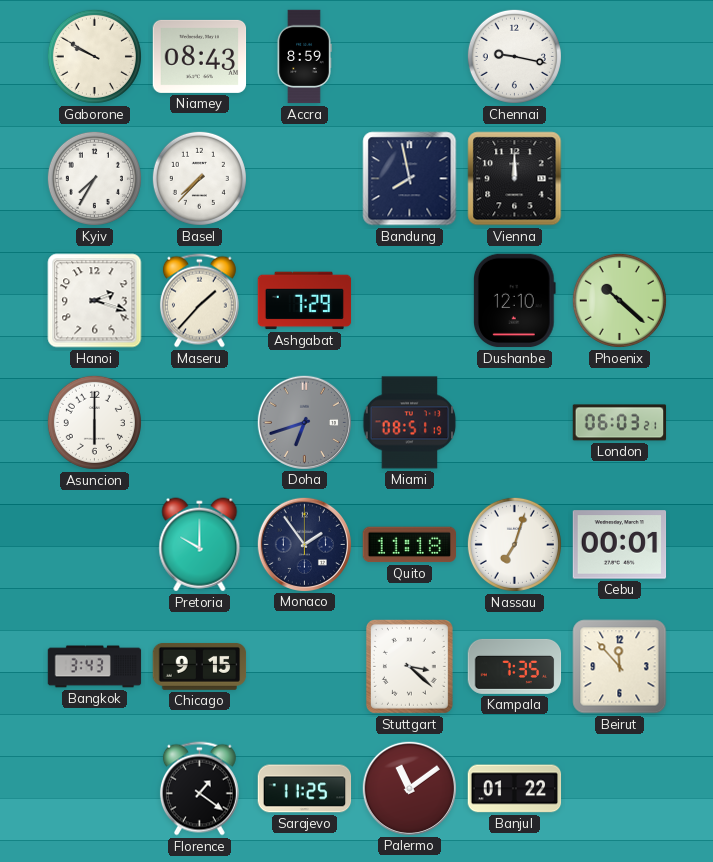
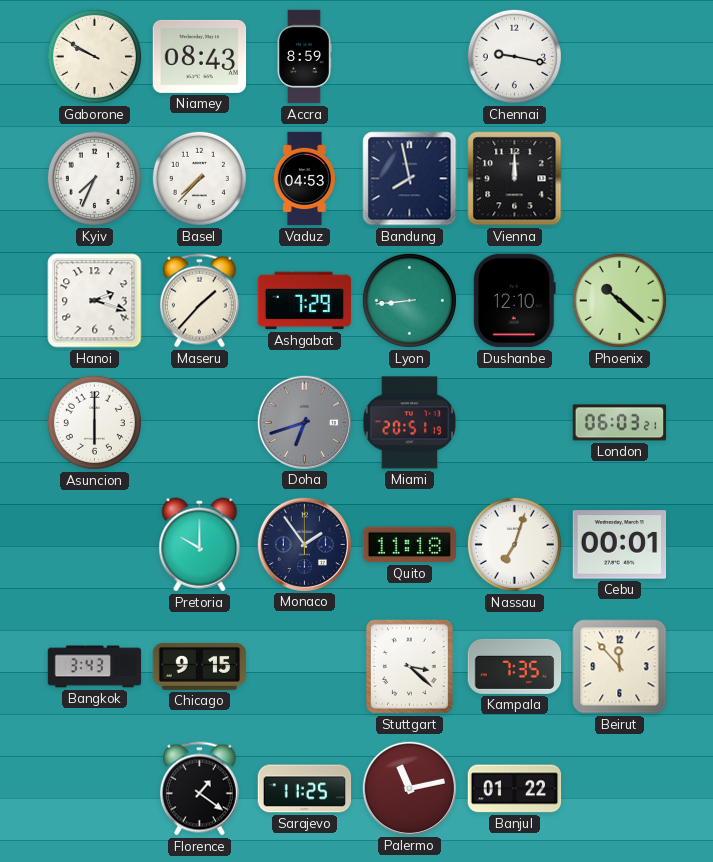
Kyiv: 7:35 -> 7:34
Vaduz: none -> 04:53
Lyon: none -> 8:44
Miami: 08:51 -> 20:51
Palermo: 11:09 -> 11:13
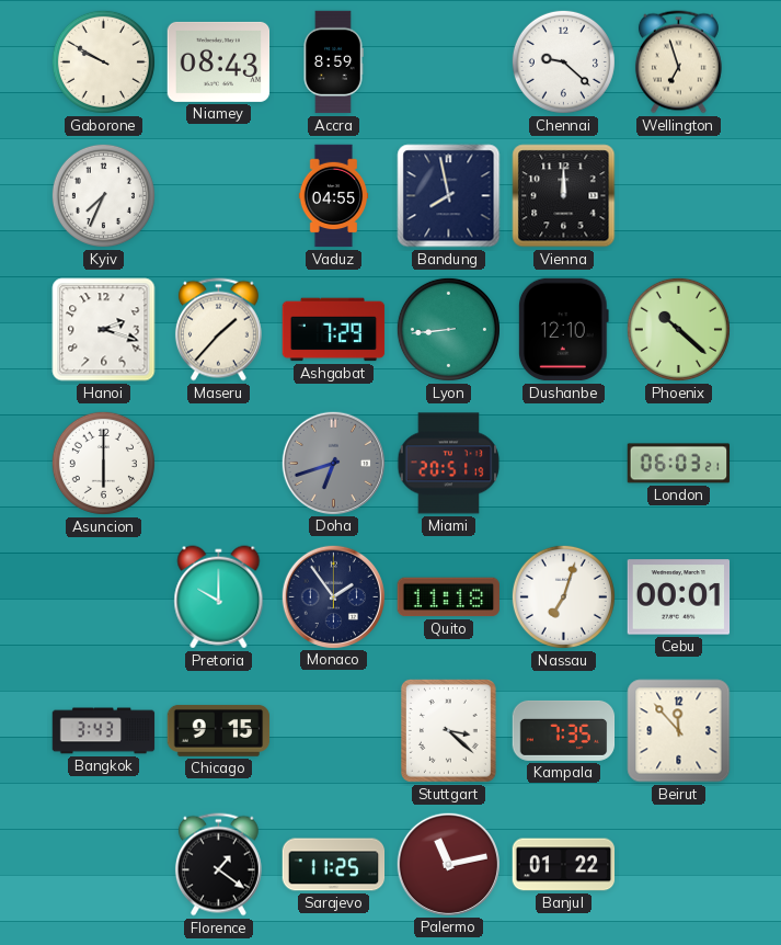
Chennai: 9:17 -> 9:22
Wellington: none -> 6:57
Basel: 7:37 -> none
Vaduz: 04:53 -> 04:55
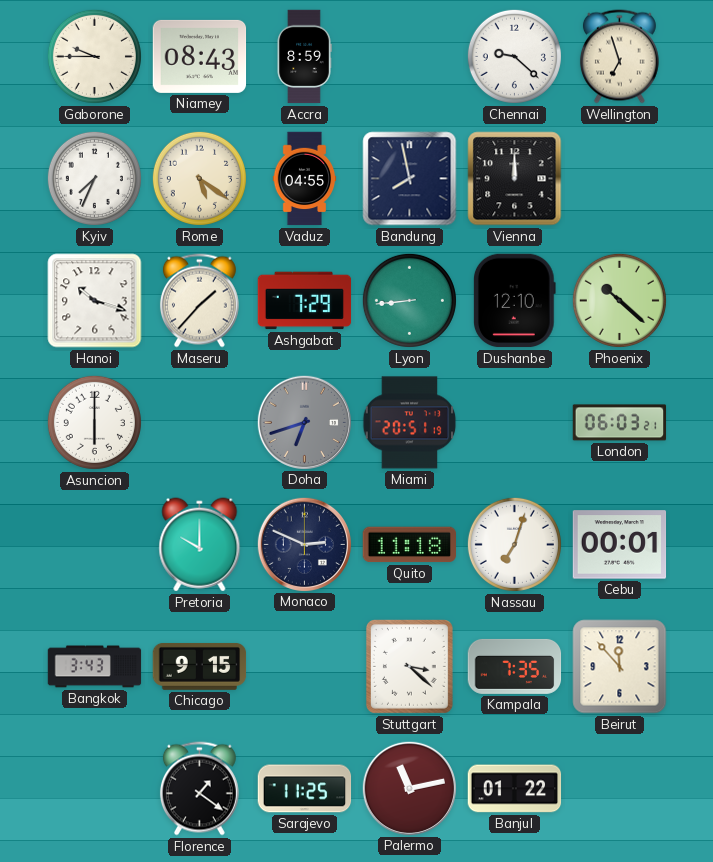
Gaborone: 9:50 -> 9:45
Rome: none -> 5:21
Hanoi: 2:18 -> 10:18
Monaco: 1:54 -> 2:49
